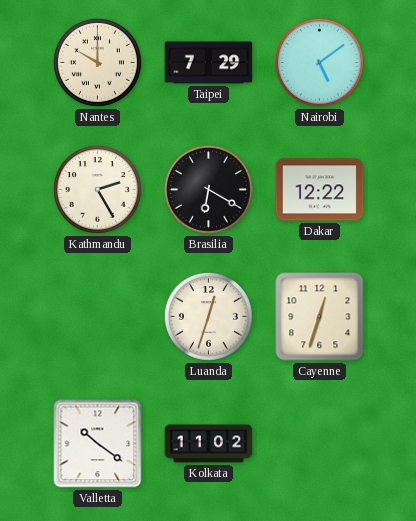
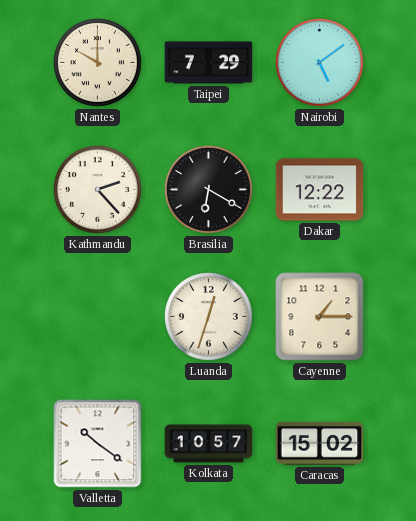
Kathmandu: 2:25 -> 2:23
Cayenne: 12:33 -> 1:15
Kolkata: 11:02 -> 10:57
Caracas: none -> 15:02
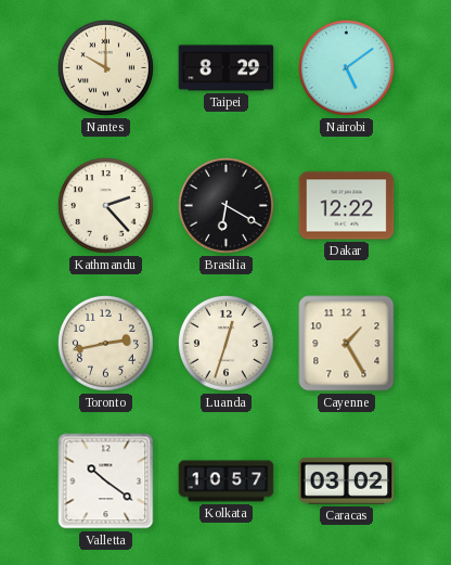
Taipei: 7:29 -> 8:29
Toronto: none -> 2:43
Cayenne: 1:15 -> 1:25
Caracas: 15:02 -> 03:02
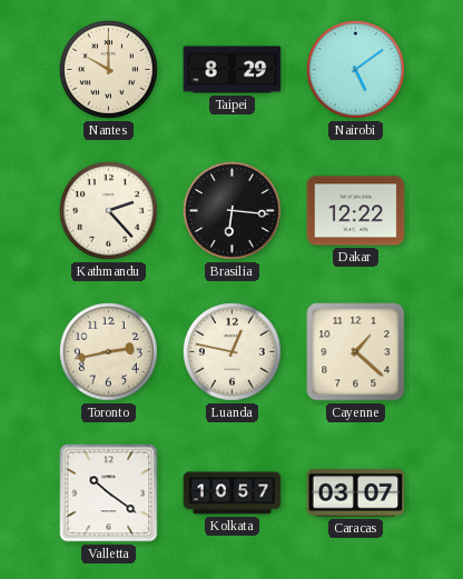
Brasilia: 6:20 -> 6:16
Luanda: 12:33 -> 12:47
Cayenne: 1:25 -> 1:22
Caracas: 03:02 -> 03:07
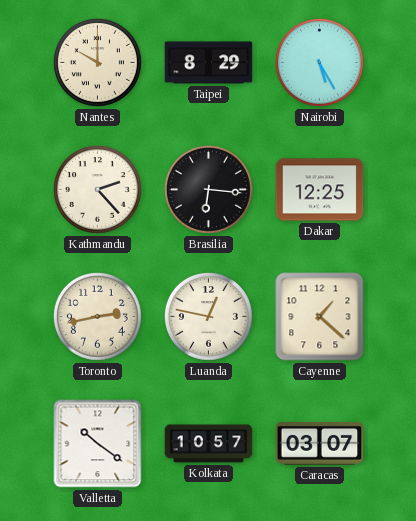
Nairobi: 5:09 -> 5:25
Dakar: 12:22 -> 12:25
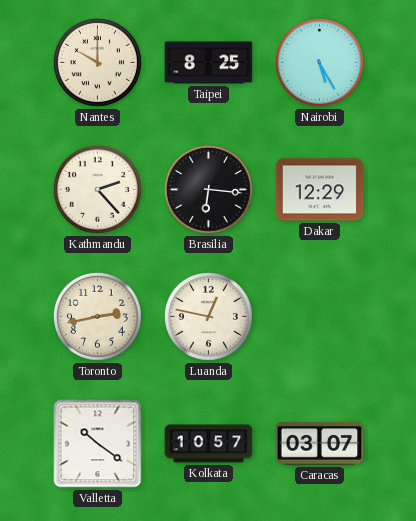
Taipei: 8:29 -> 8:25
Dakar: 12:25 -> 12:29
Cayenne: 1:22 -> none
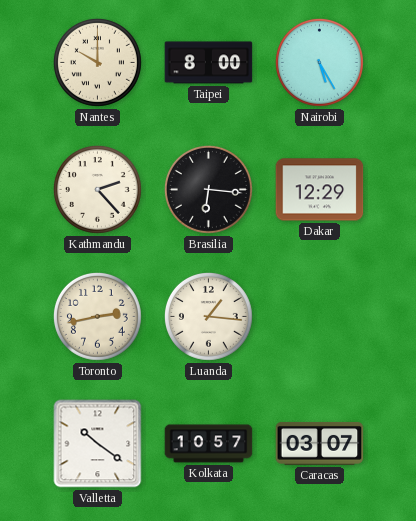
Taipei: 8:25 -> 8:00
Luanda: 12:47 -> 1:16
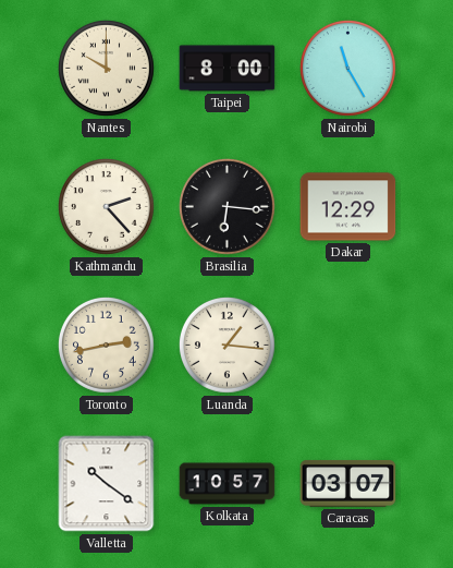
Nairobi: 5:25 -> 11:25
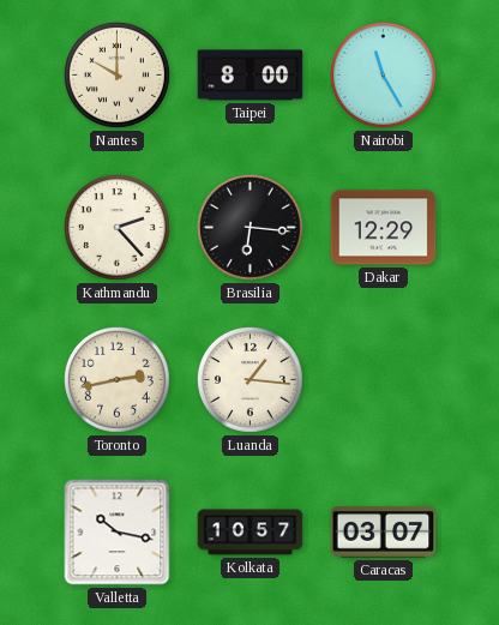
Valletta: 10:21 -> 10:17
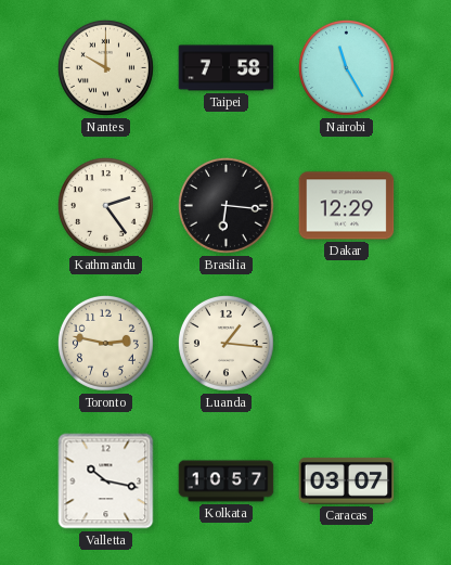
Taipei: 8:00 -> 7:58
Kathmandu: 2:23 -> 2:24
Toronto: 2:43 -> 2:47
